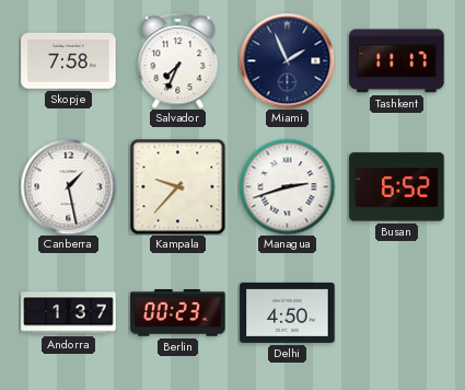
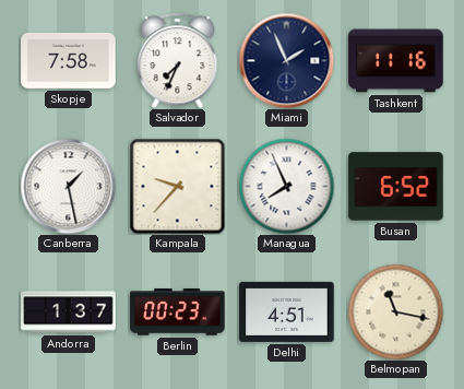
Tashkent: 11:17 -> 11:16
Managua: 2:42 -> 7:56
Delhi: 4:50 -> 4:51
Belmopan: none -> 11:17
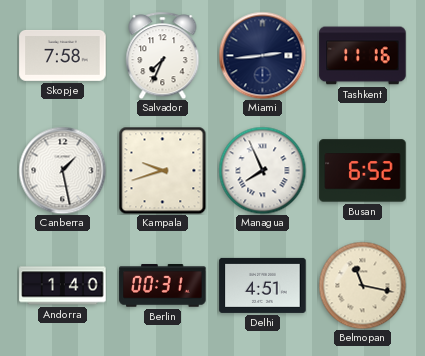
Miami: 1:56 -> 2:44
Kampala: 9:37 -> 9:42
Andorra: 1:37 -> 1:40
Berlin: 00:23 -> 00:31
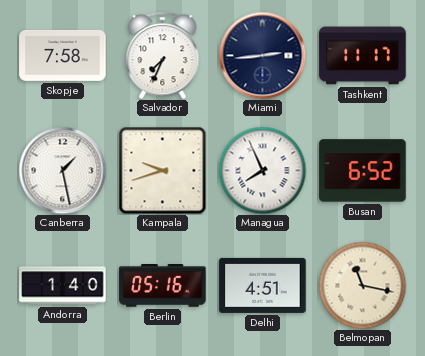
Tashkent: 11:16 -> 11:17
Berlin: 00:31 -> 05:16
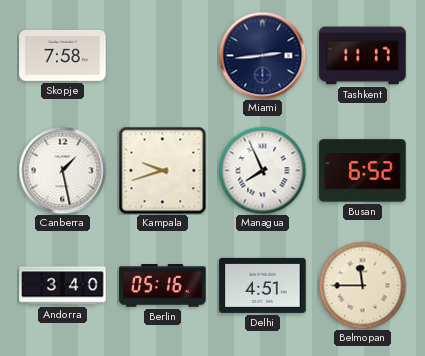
Salvador: 7:34 -> none
Andorra: 1:40 -> 3:40
Belmopan: 11:17 -> 11:45
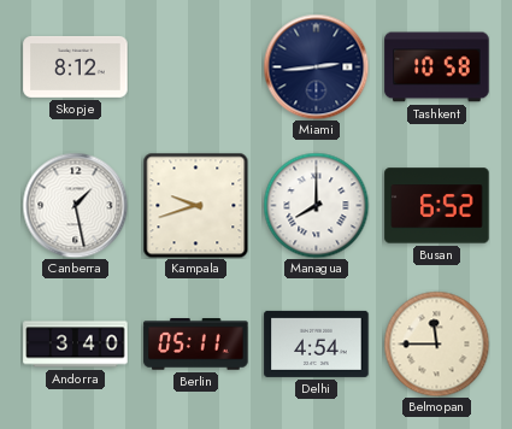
Skopje: 7:58 -> 8:12
Tashkent: 11:17 -> 10:58
Managua: 7:56 -> 8:00
Berlin: 05:16 -> 05:11
Delhi: 4:51 -> 4:54
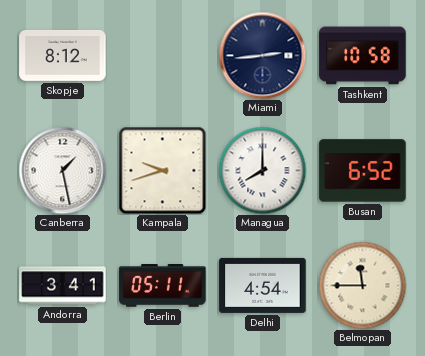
Andorra: 3:40 -> 3:41
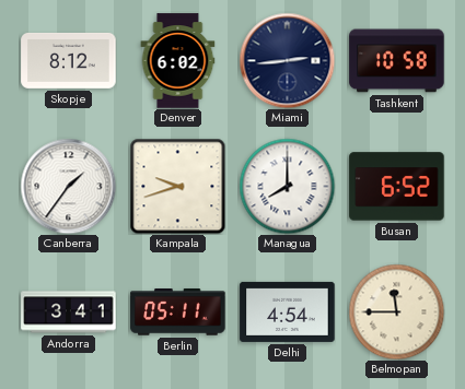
Denver: none -> 6:02
Canberra: 1:28 -> 1:36
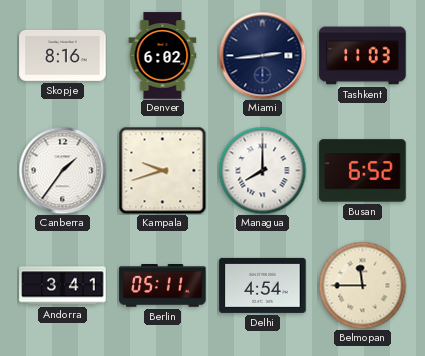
Skopje: 8:12 -> 8:16
Tashkent: 10:58 -> 11:03
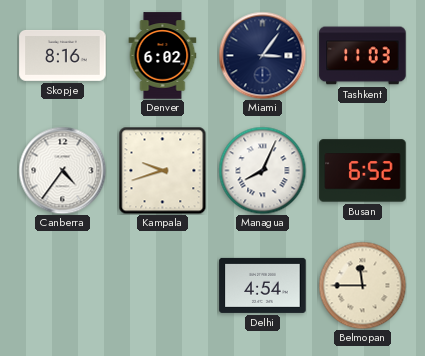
Miami: 2:44 -> 3:06
Canberra: 1:36 -> 4:36
Managua: 8:00 -> 8:04
Andorra: 3:41 -> none
Berlin: 05:11 -> none
